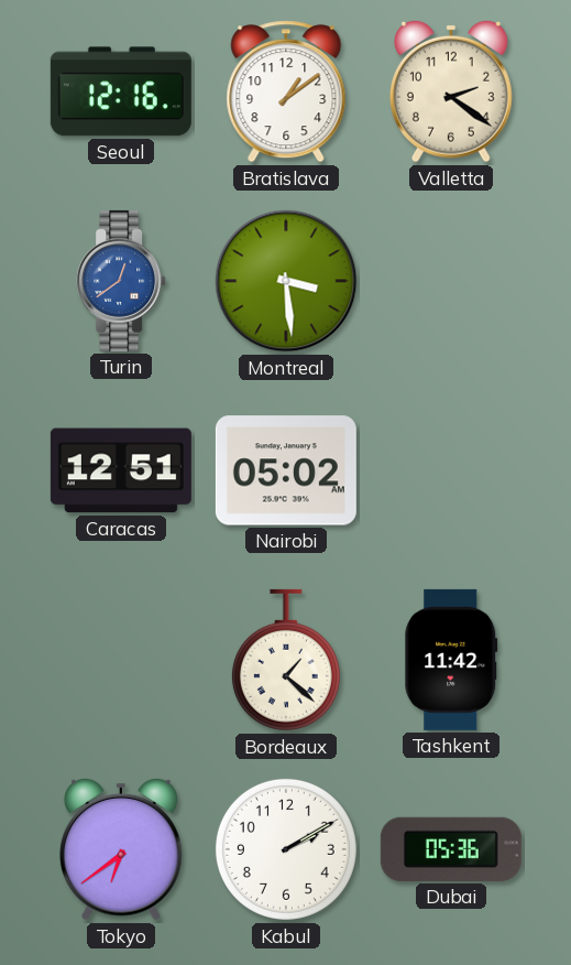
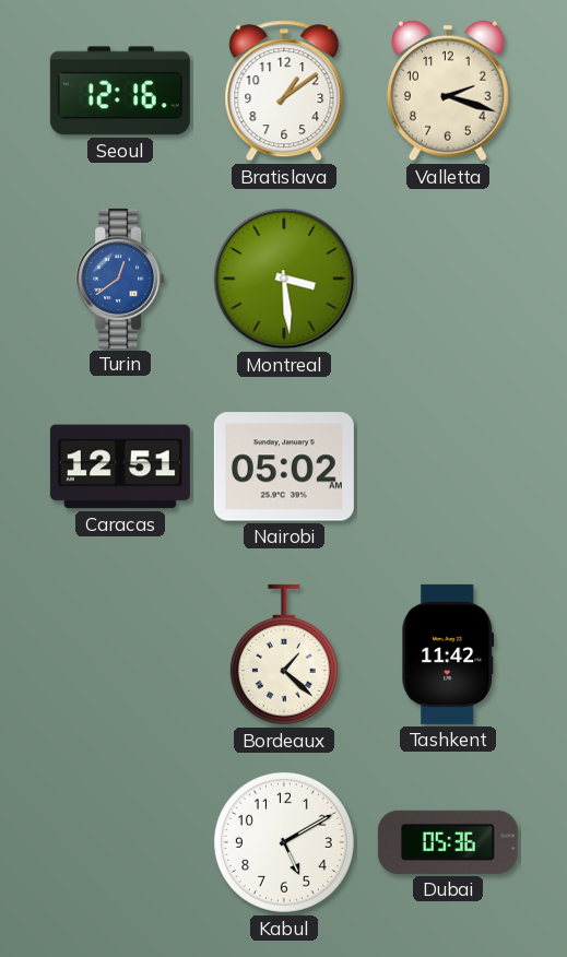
Valletta: 2:21 -> 2:18
Tokyo: 6:39 -> none
Kabul: 2:10 -> 5:10
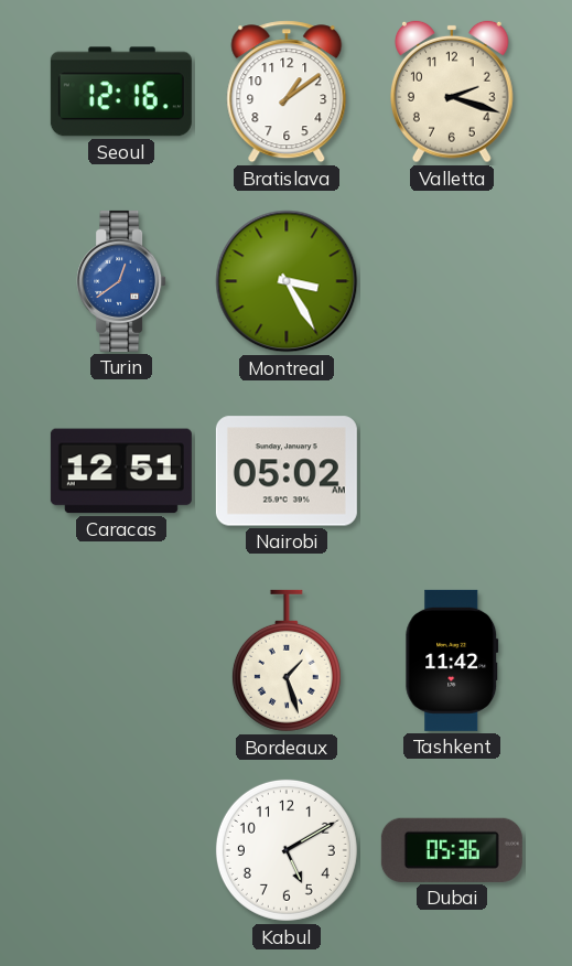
Montreal: 3:29 -> 3:25
Bordeaux: 1:22 -> 1:27
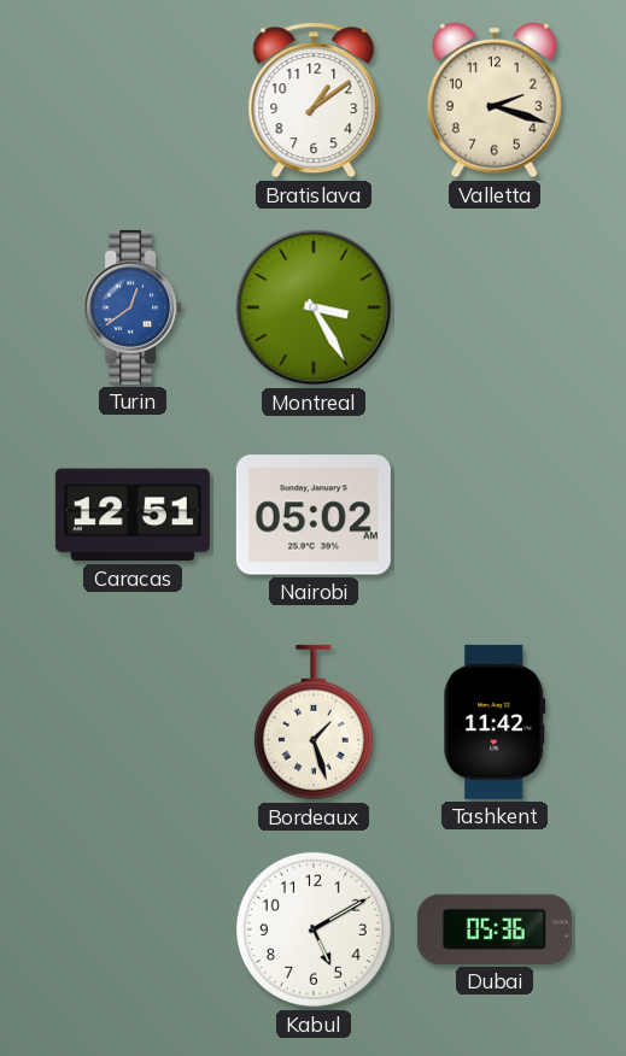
Seoul: 12:16 -> none
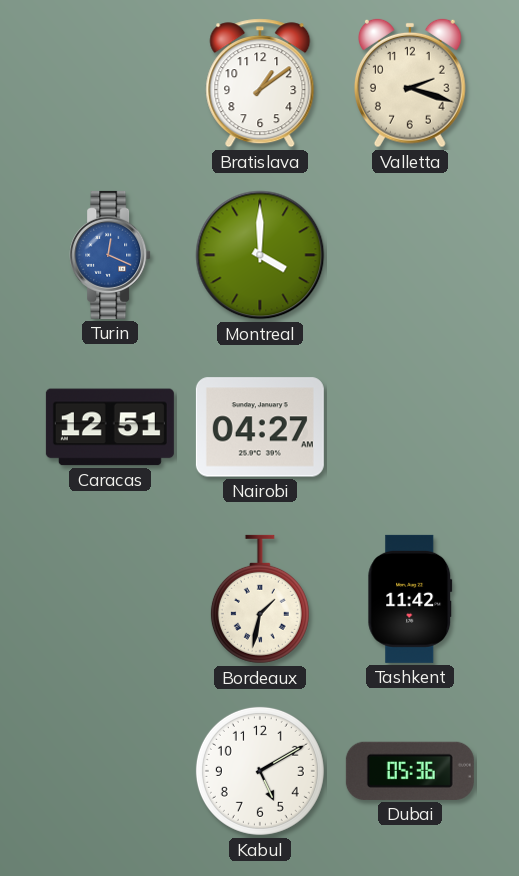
Turin: 12:39 -> 12:19
Montreal: 3:25 -> 4:00
Nairobi: 05:02 -> 04:27
Bordeaux: 1:27 -> 1:32
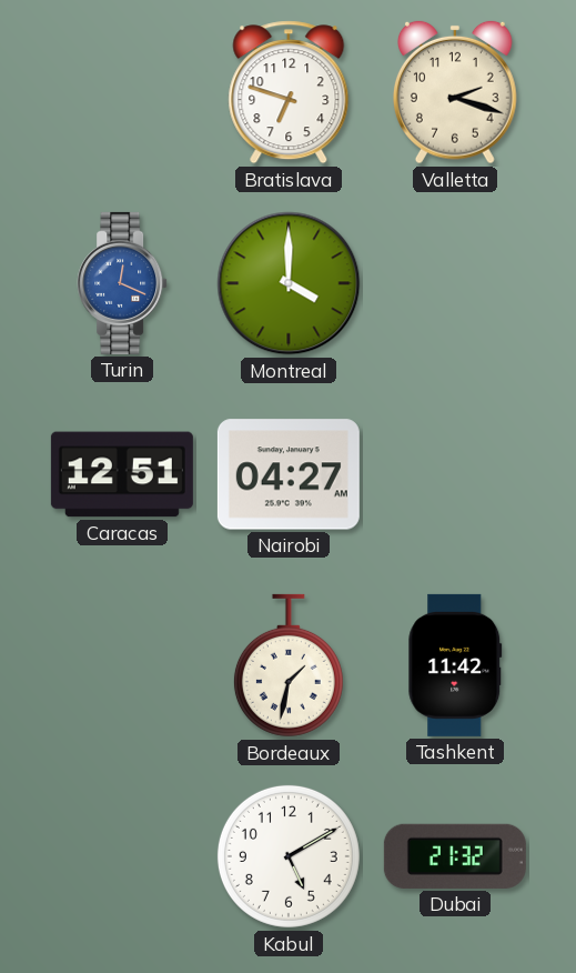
Bratislava: 1:09 -> 6:48
Dubai: 05:36 -> 21:32
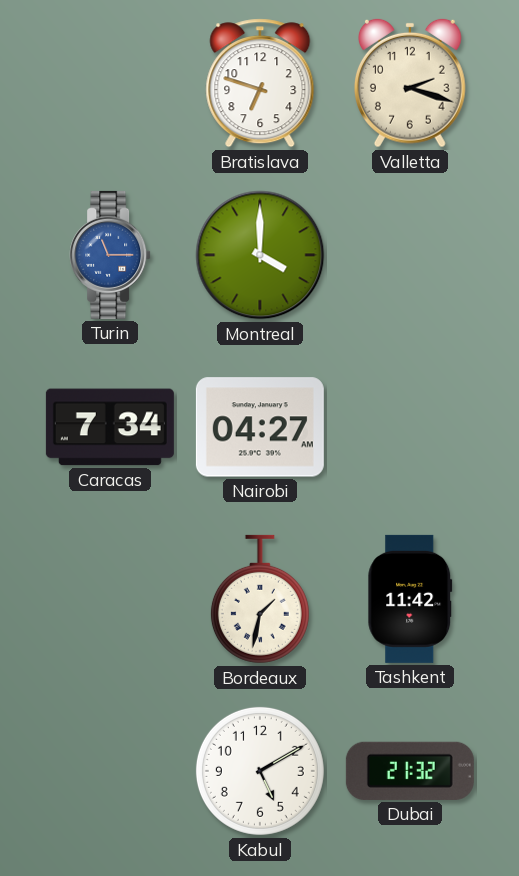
Turin: 12:19 -> 11:15
Caracas: 12:51 -> 7:34
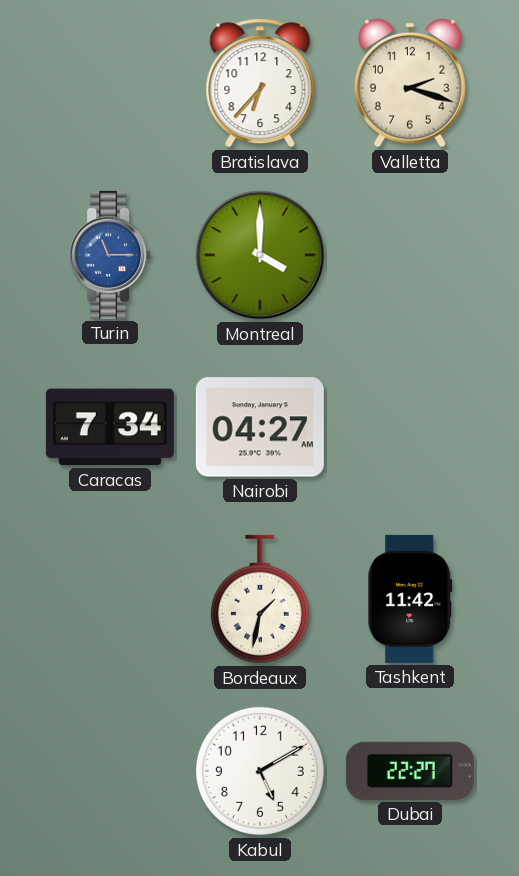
Bratislava: 6:48 -> 6:37
Dubai: 21:32 -> 22:27
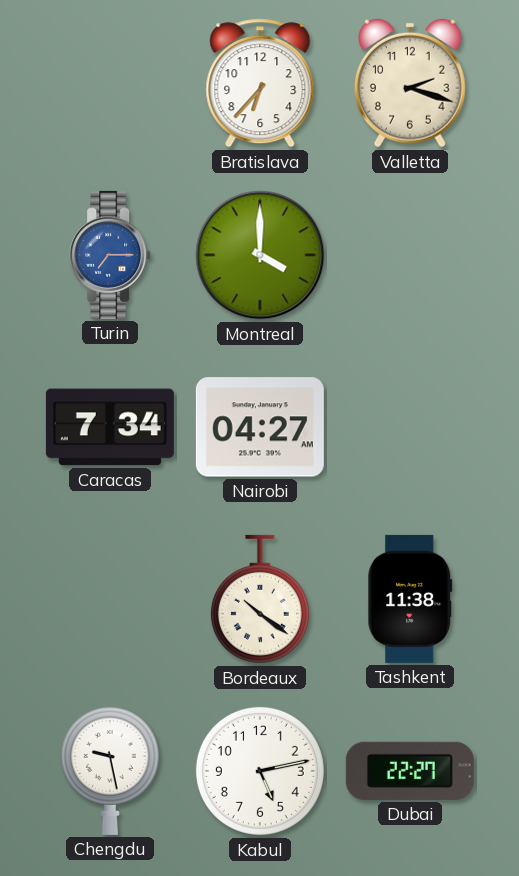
Turin: 11:15 -> 7:15
Bordeaux: 1:32 -> 10:21
Tashkent: 11:42 -> 11:38
Chengdu: none -> 9:28
Kabul: 5:10 -> 5:13
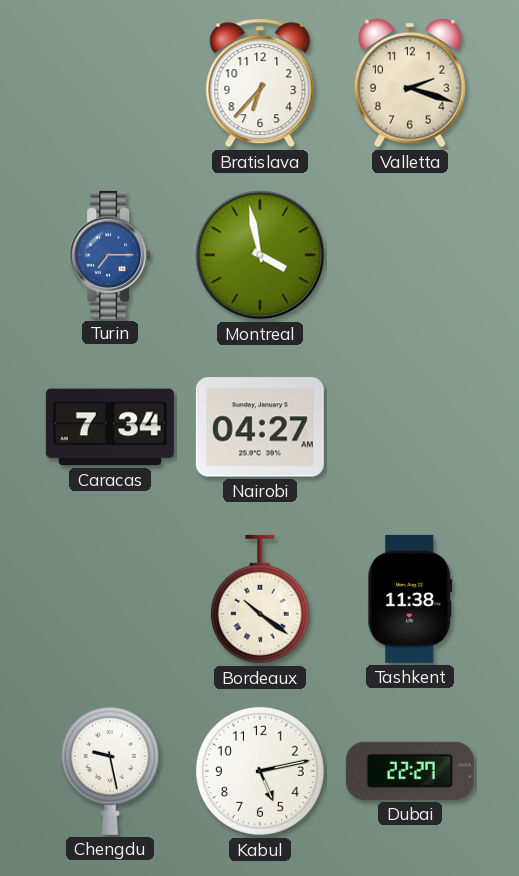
Montreal: 4:00 -> 3:58
